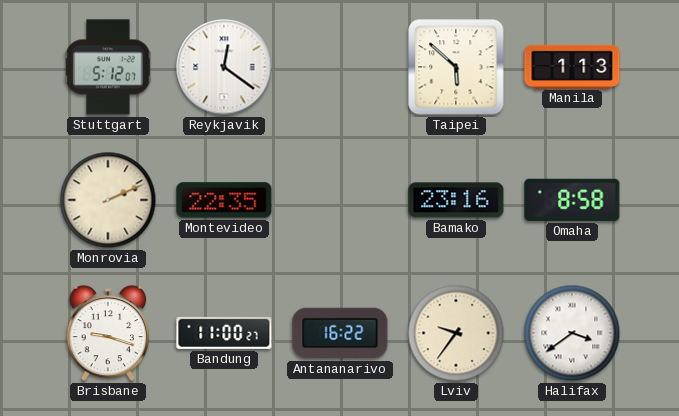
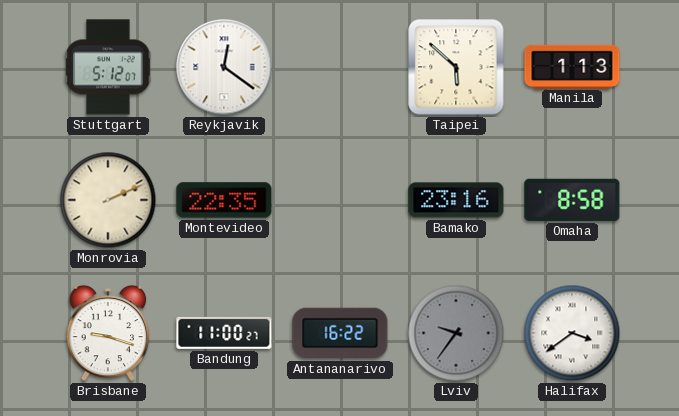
Lviv dial: cream -> grey
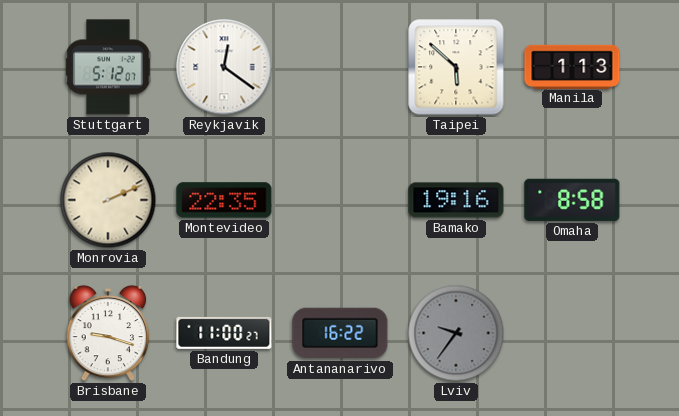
Bamako: 23:16 -> 19:16
Halifax: 3:39 -> none
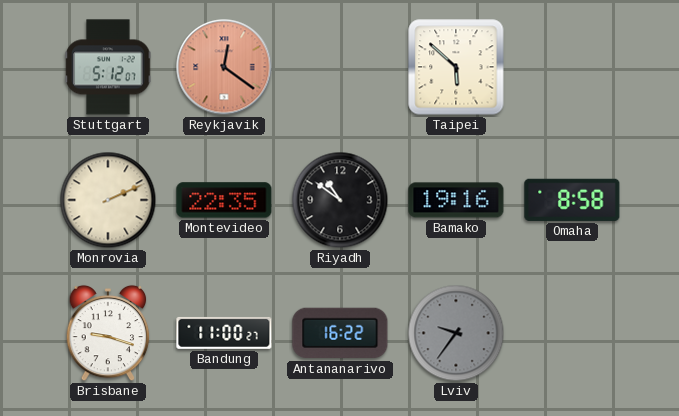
Reykjavik dial: white -> salmon
Manila: 1:13 -> none
Riyadh: none -> 10:51
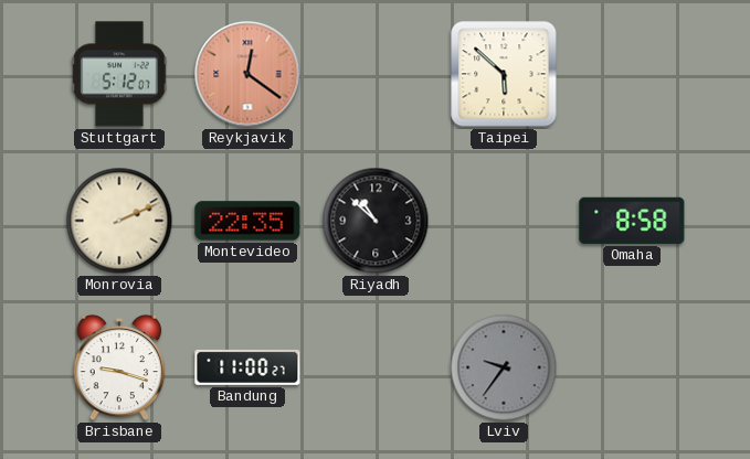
Riyadh: 10:51 -> 10:52
Bamako: 19:16 -> none
Antananarivo: 16:22 -> none
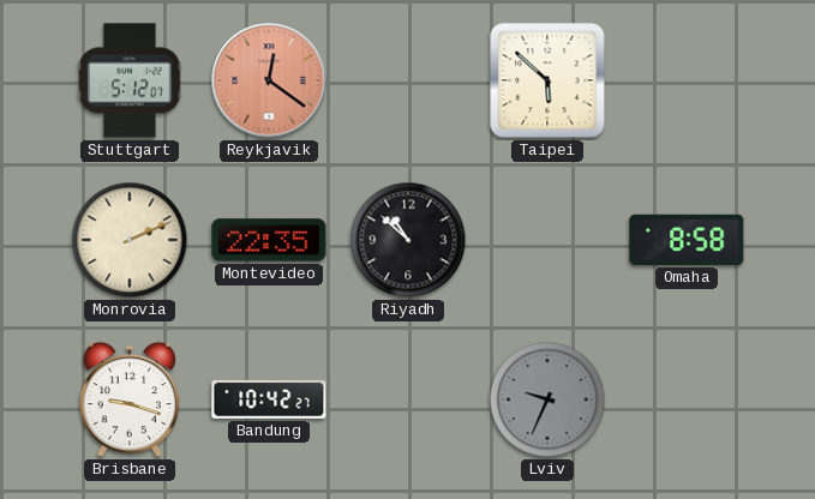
Bandung: 11:00 -> 10:42
Lviv: 9:36 -> 9:34
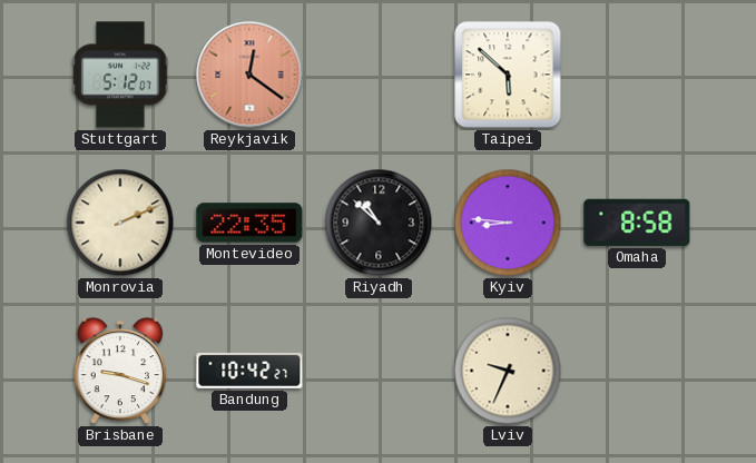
Kyiv: none -> 8:46
Lviv dial: grey -> cream
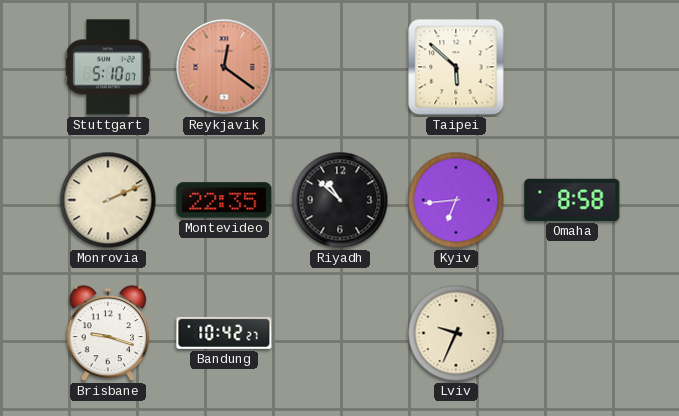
Stuttgart: 5:12 -> 5:10
Kyiv: 8:46 -> 6:44
